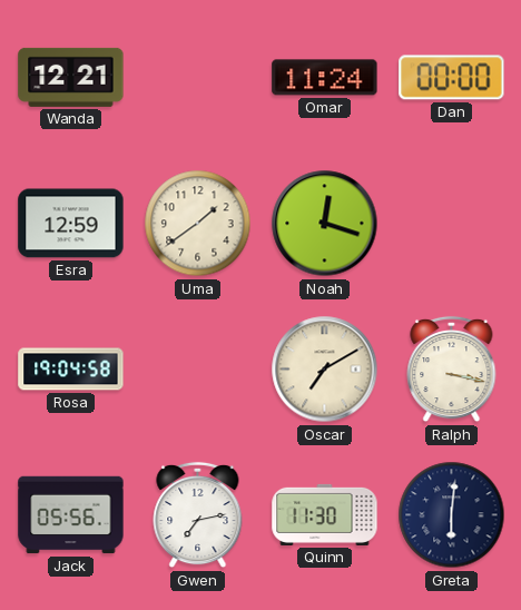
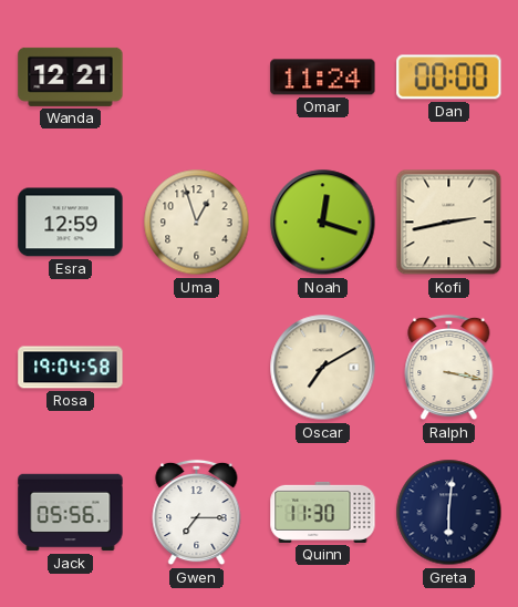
Uma: 1:39 -> 12:57
Kofi: none -> 2:43
Gwen: 7:13 -> 7:15
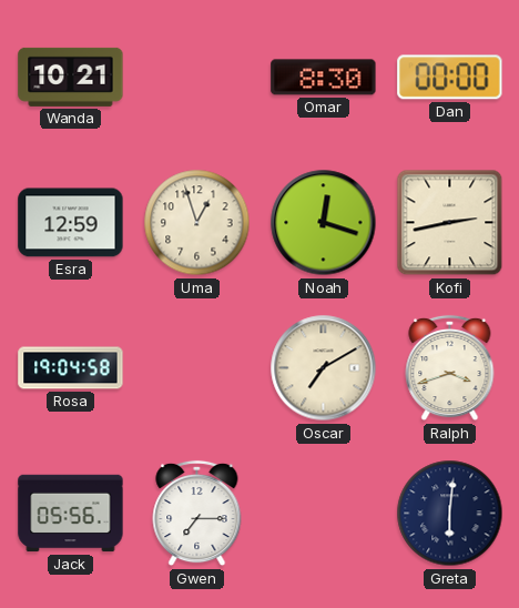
Wanda: 12:21 -> 10:21
Omar: 11:24 -> 8:30
Ralph: 3:17 -> 3:42
Quinn: 11:30 -> none
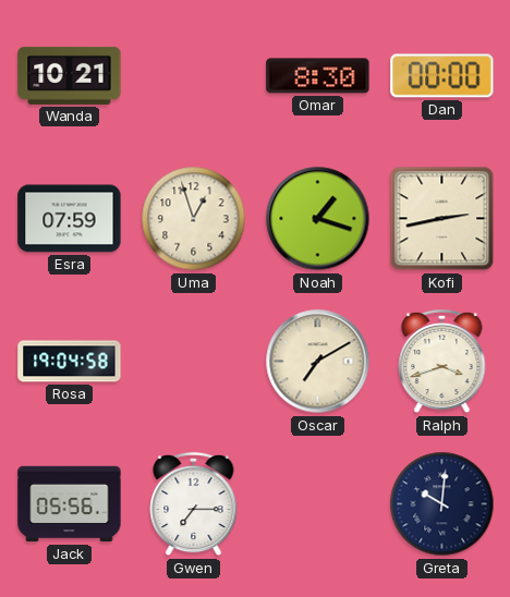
Esra: 12:59 -> 07:59
Noah: 12:18 -> 1:18
Greta: 6:01 -> 10:01
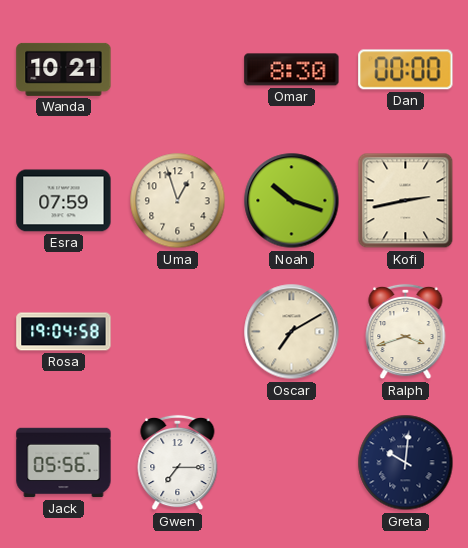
Noah: 1:18 -> 10:18
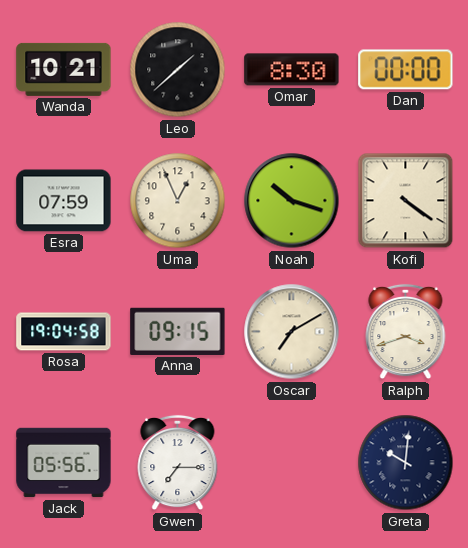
Leo: none -> 1:38
Uma: 12:57 -> 12:56
Kofi: 2:43 -> 4:21
Anna: none -> 09:15
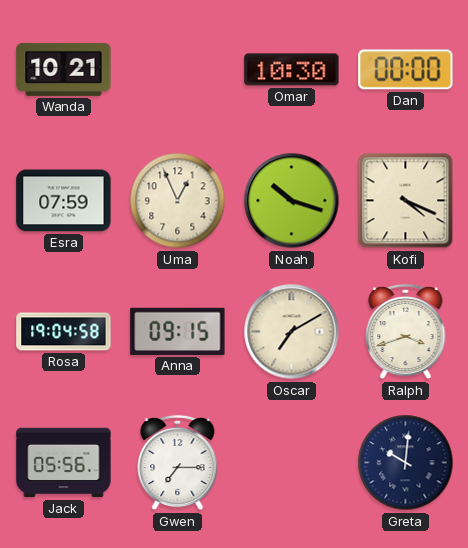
Leo: 1:38 -> none
Omar: 8:30 -> 10:30
Kofi: 4:21 -> 4:19
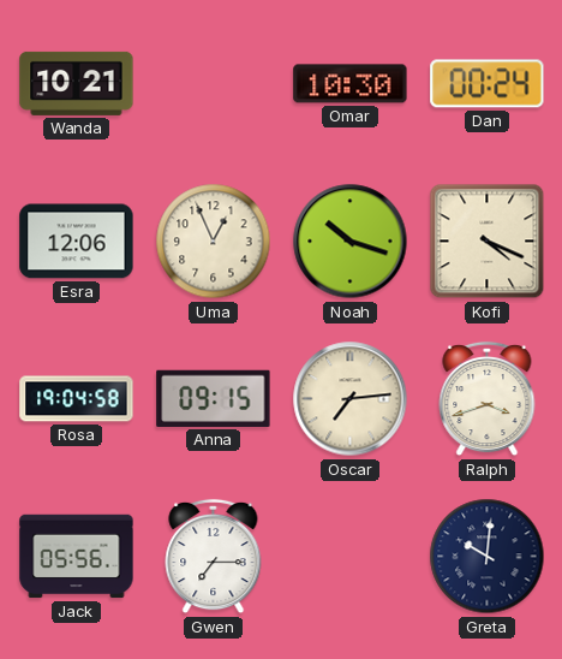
Dan: 00:00 -> 00:24
Esra: 07:59 -> 12:06
Oscar: 7:10 -> 7:14
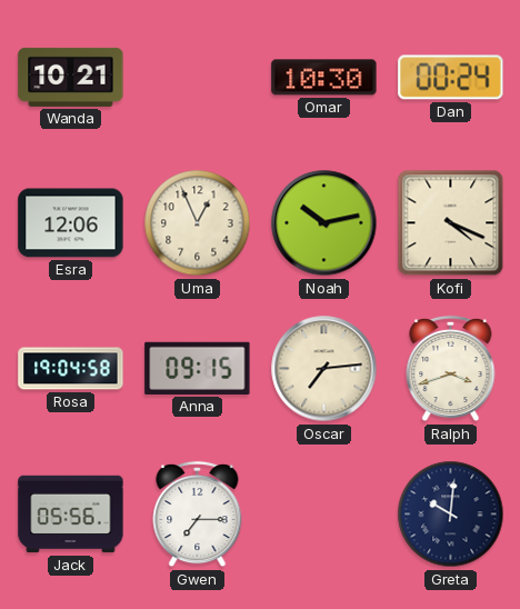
Noah: 10:18 -> 10:13
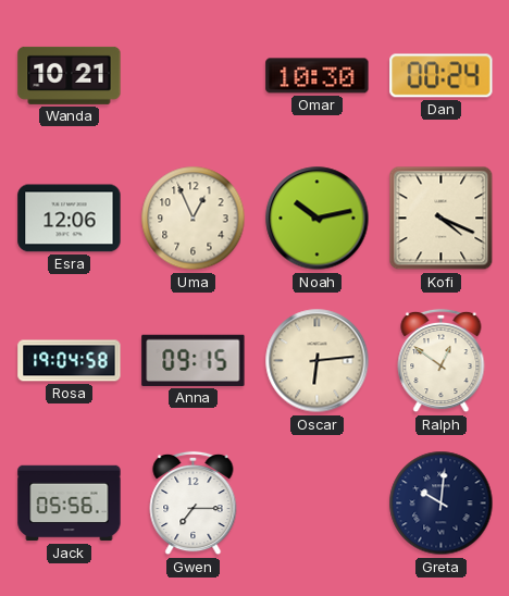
Oscar: 7:14 -> 6:14
Ralph: 3:42 -> 12:51
